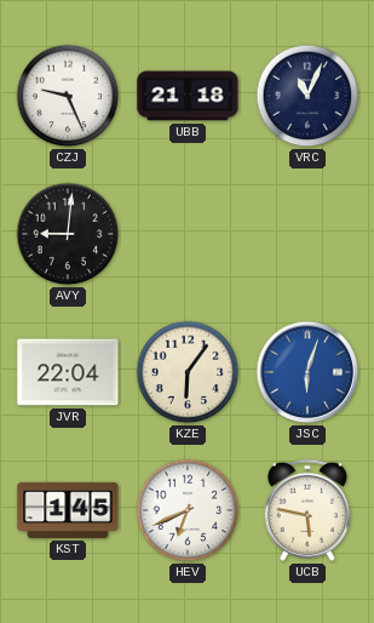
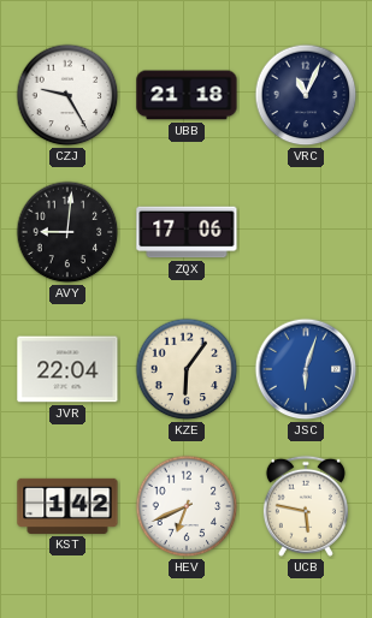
CZJ: 9:26 -> 9:25
ZQX: none -> 17:06
KST: 1:45 -> 1:42
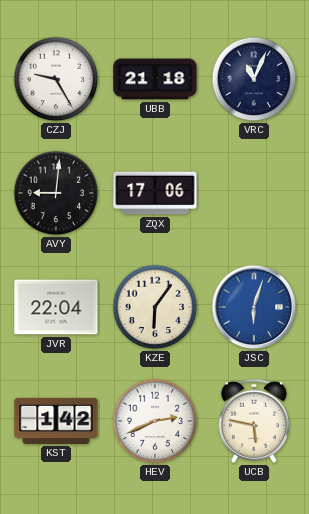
HEV: 6:41 -> 2:41
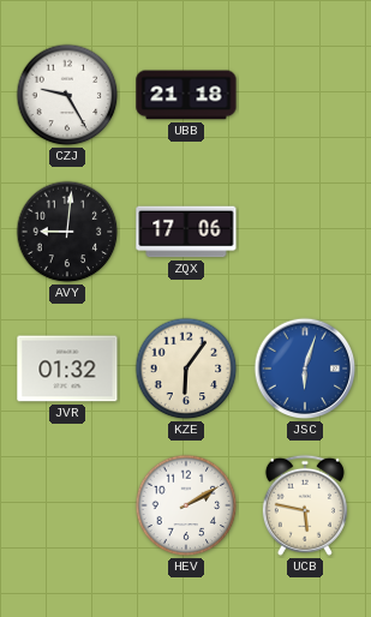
VRC: 11:04 -> none
JVR: 22:04 -> 01:32
KST: 1:42 -> none
HEV: 2:41 -> 2:10
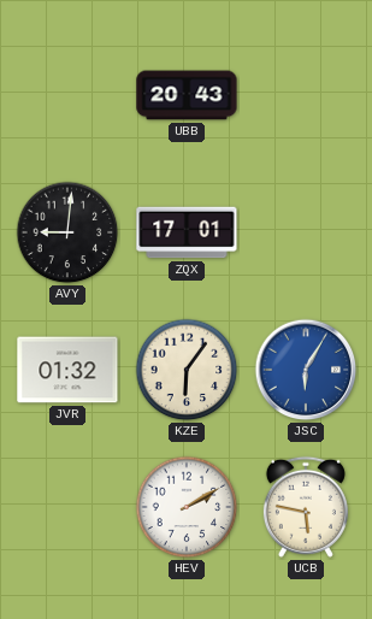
CZJ: 9:25 -> none
UBB: 21:18 -> 20:43
ZQX: 17:06 -> 17:01
JSC: 6:03 -> 6:05
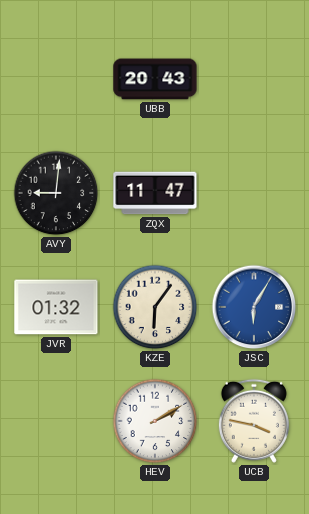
ZQX: 17:01 -> 11:47
UCB: 5:47 -> 3:47
